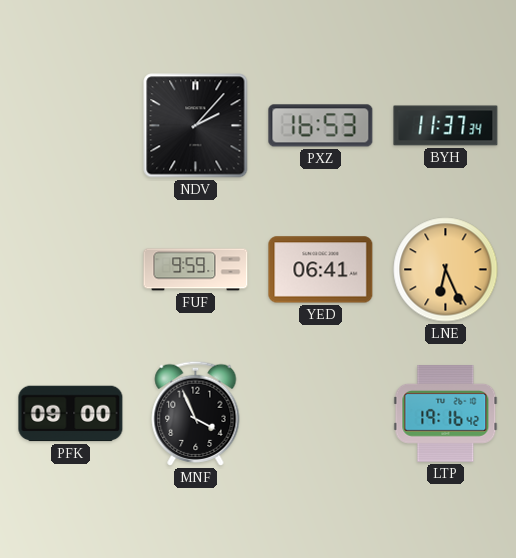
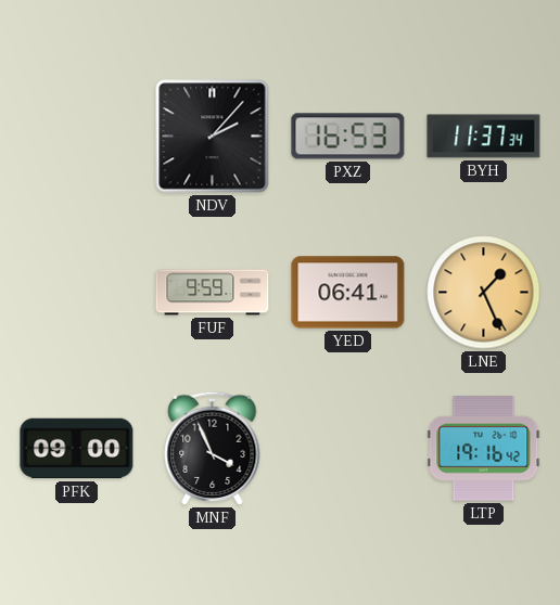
LNE: 6:26 -> 1:26
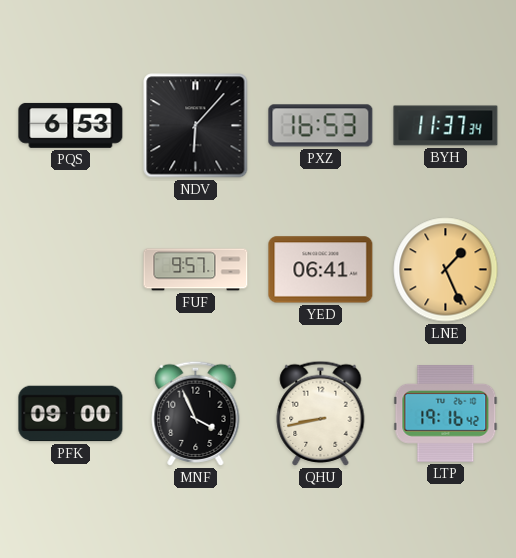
PQS: none -> 6:53
NDV: 2:07 -> 6:07
FUF: 9:59 -> 9:57
QHU: none -> 8:43
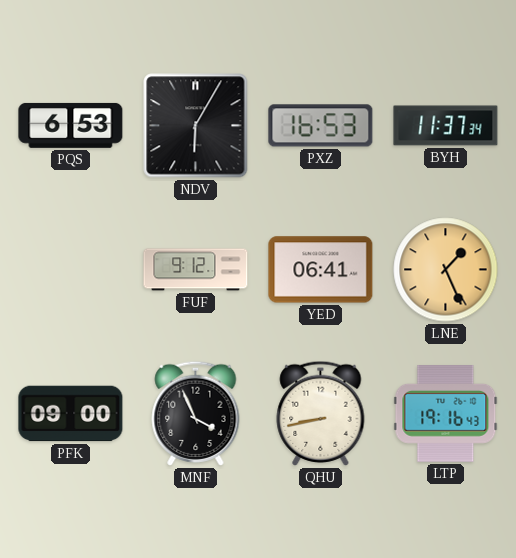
NDV: 6:07 -> 6:05
FUF: 9:57 -> 9:12
LTP: 19:16:42 -> 19:16:43
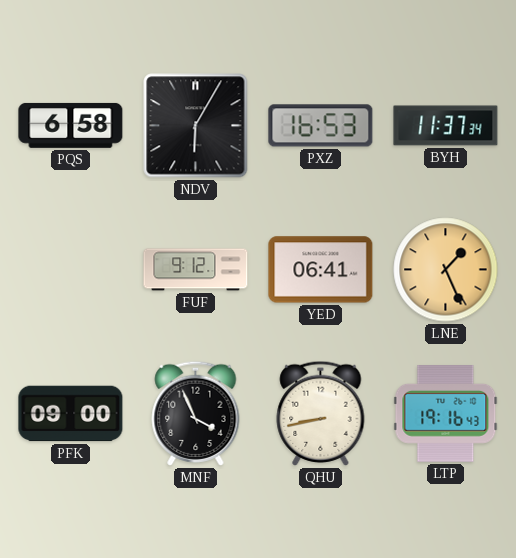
PQS: 6:53 -> 6:58
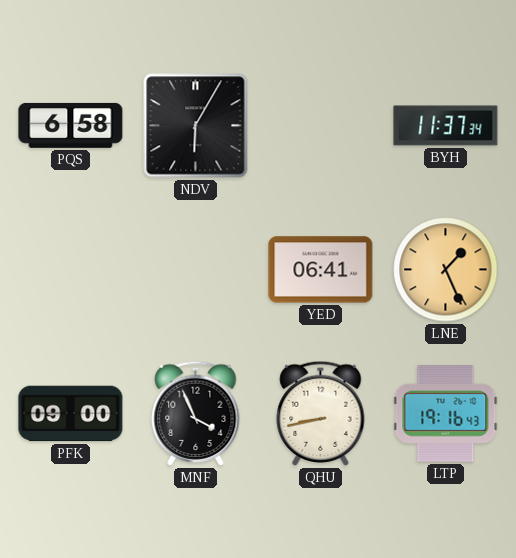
PXZ: 16:53 -> none
FUF: 9:12 -> none
